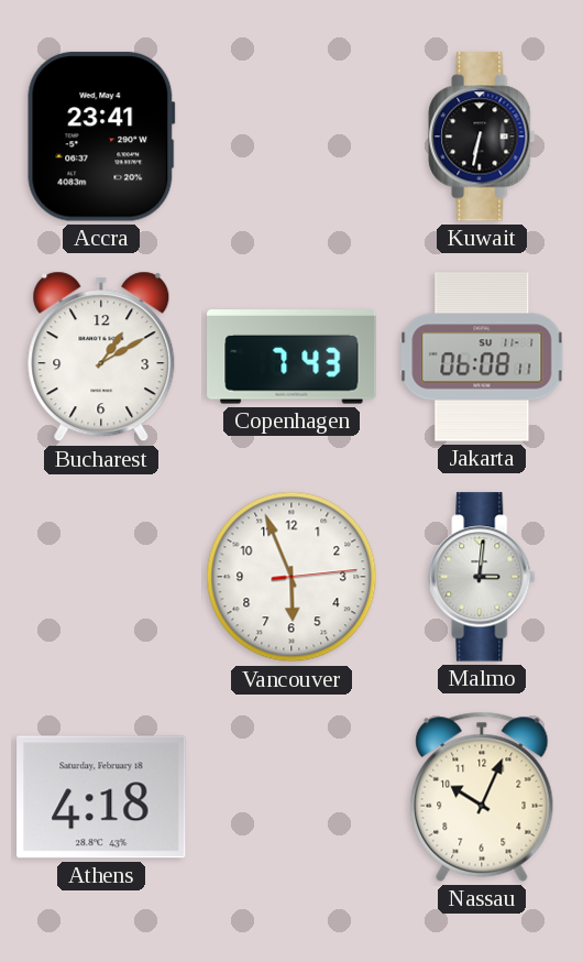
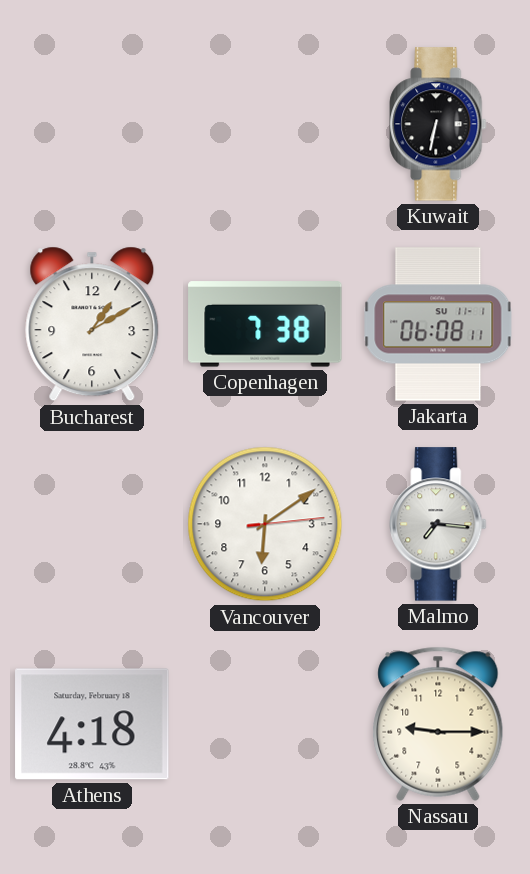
Accra: 23:41 -> none
Copenhagen: 7:43 -> 7:38
Vancouver: 5:56 -> 6:09
Malmo: 3:01 -> 7:16
Nassau: 10:04 -> 9:15
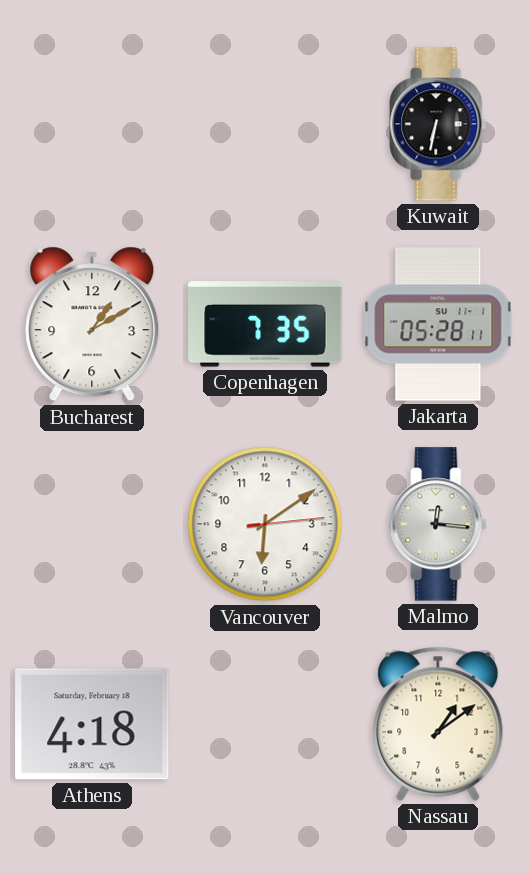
Copenhagen: 7:38 -> 7:35
Jakarta: 06:08 -> 05:28
Malmo: 7:16 -> 12:16
Nassau: 9:15 -> 1:09
